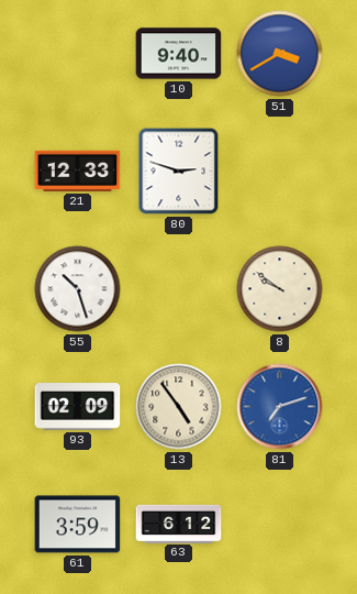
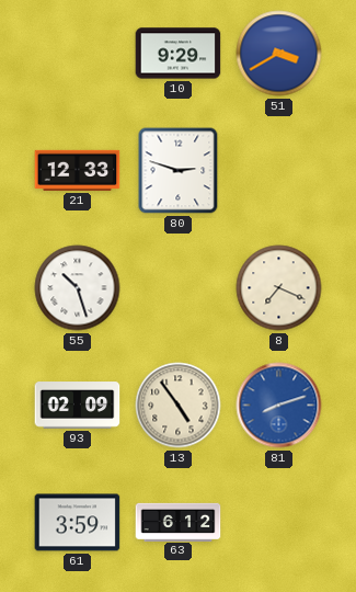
10: 9:40 -> 9:29
8: 9:51 -> 7:19
81: 7:12 -> 8:12
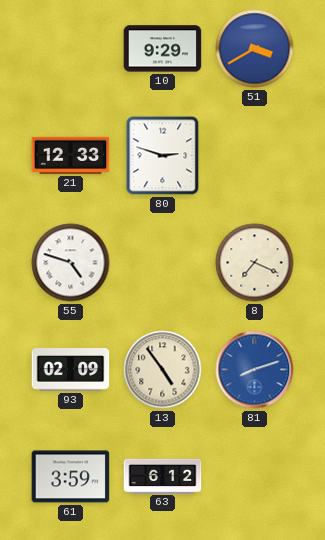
55: 10:27 -> 4:48
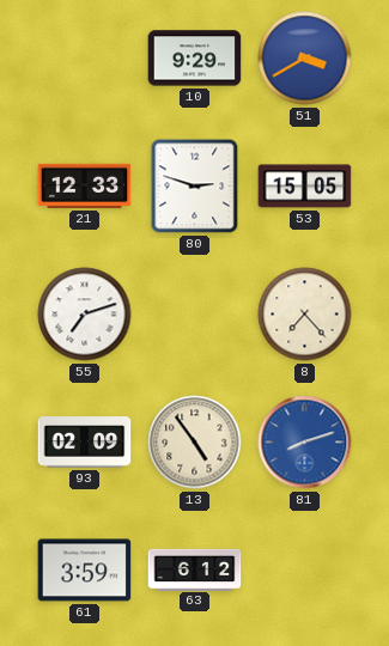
53: none -> 15:05
55: 4:48 -> 7:12
8: 7:19 -> 7:23
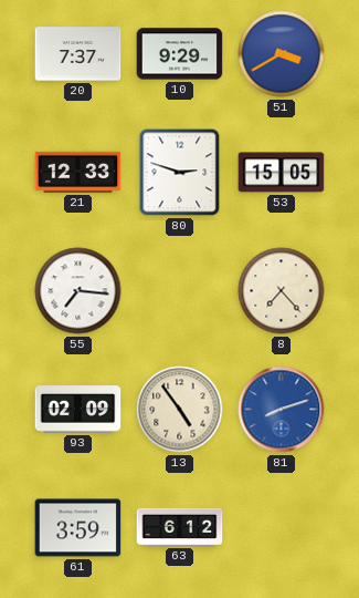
20: none -> 7:37
55: 7:12 -> 7:16
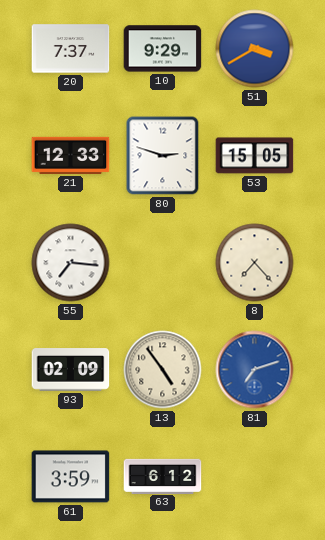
81: 8:12 -> 7:12
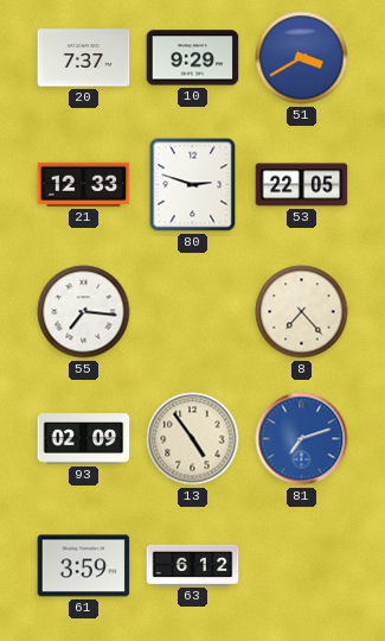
53: 15:05 -> 22:05
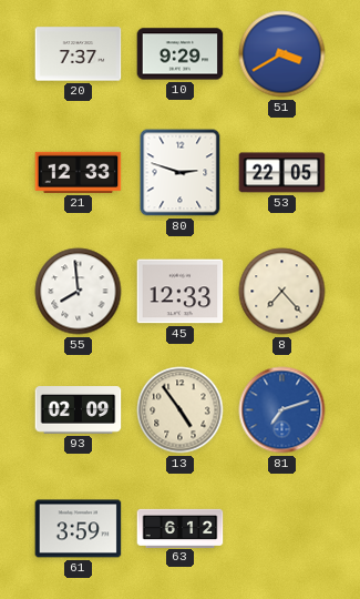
55: 7:16 -> 7:59
45: none -> 12:33
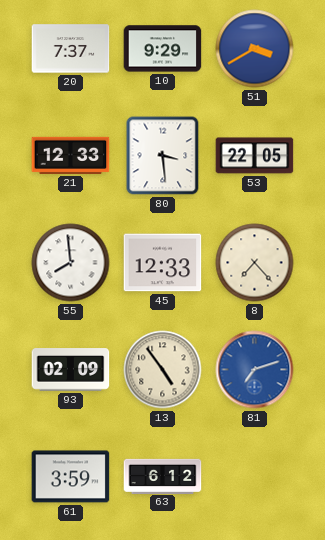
80: 2:48 -> 3:29
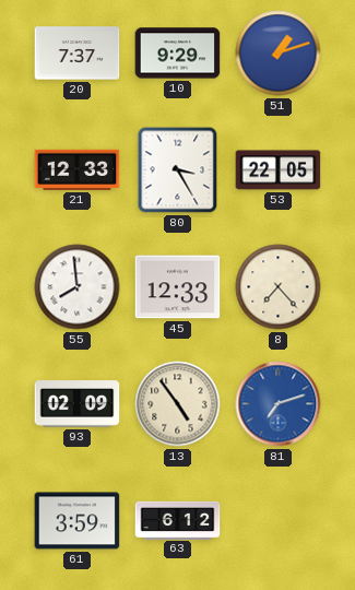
51: 3:40 -> 1:12
80: 3:29 -> 3:25
